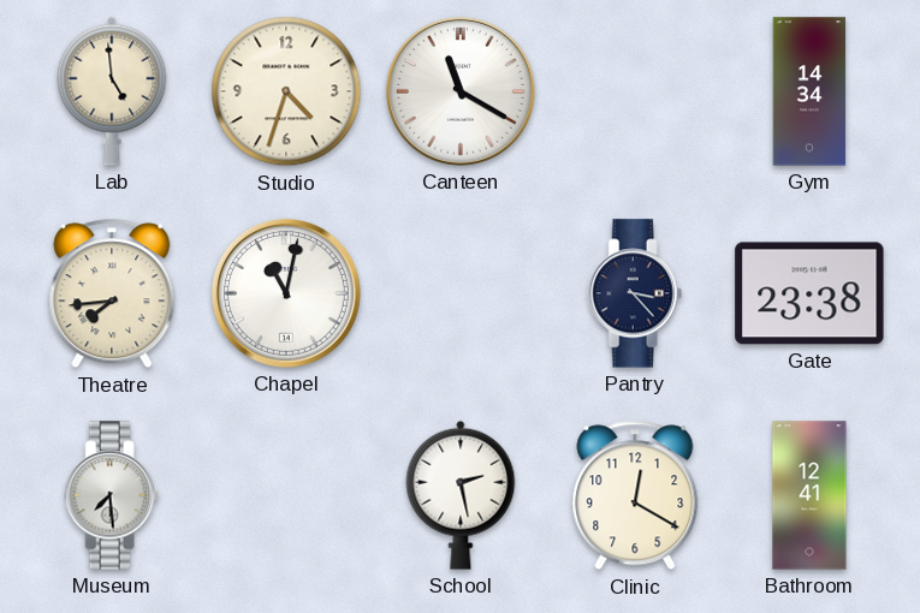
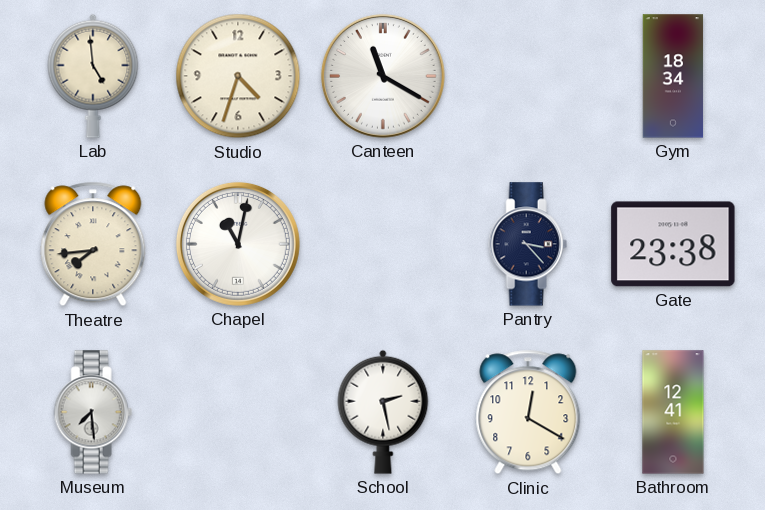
Gym: 14:34 -> 18:34
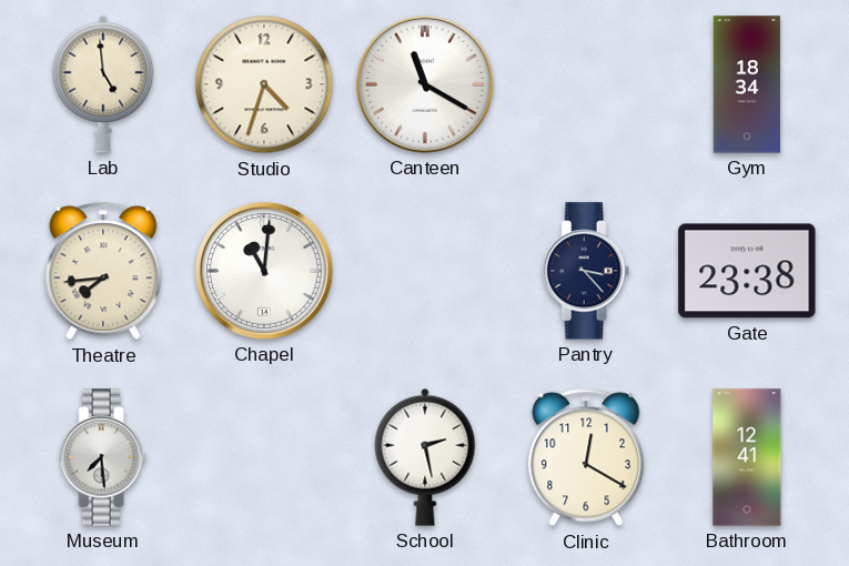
Chapel: 11:02 -> 11:01
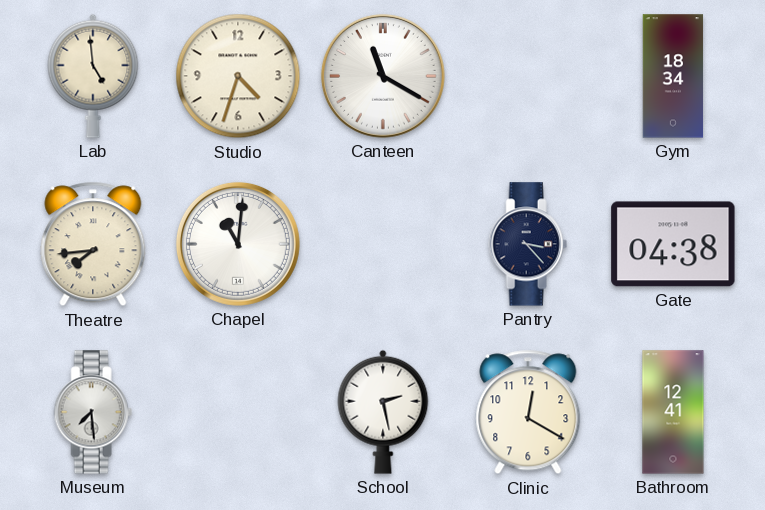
Gate: 23:38 -> 04:38
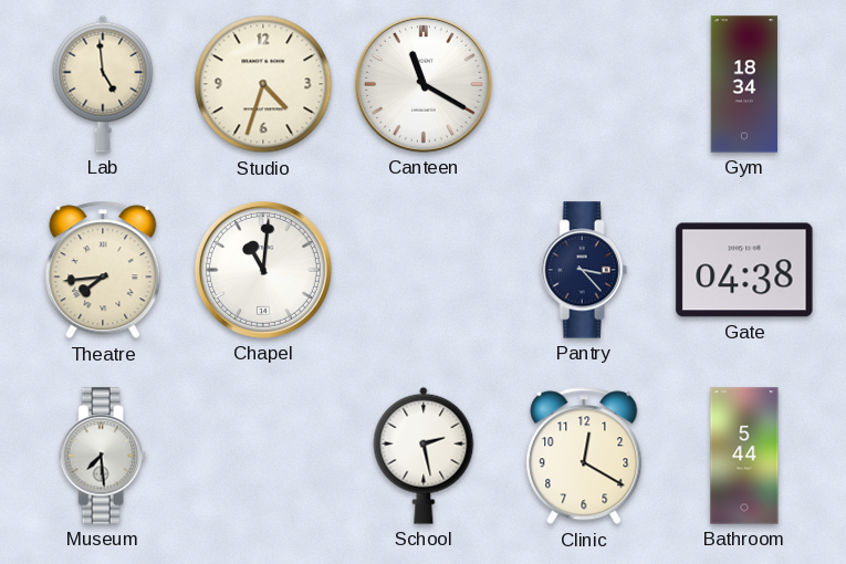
Bathroom: 12:41 -> 5:44
